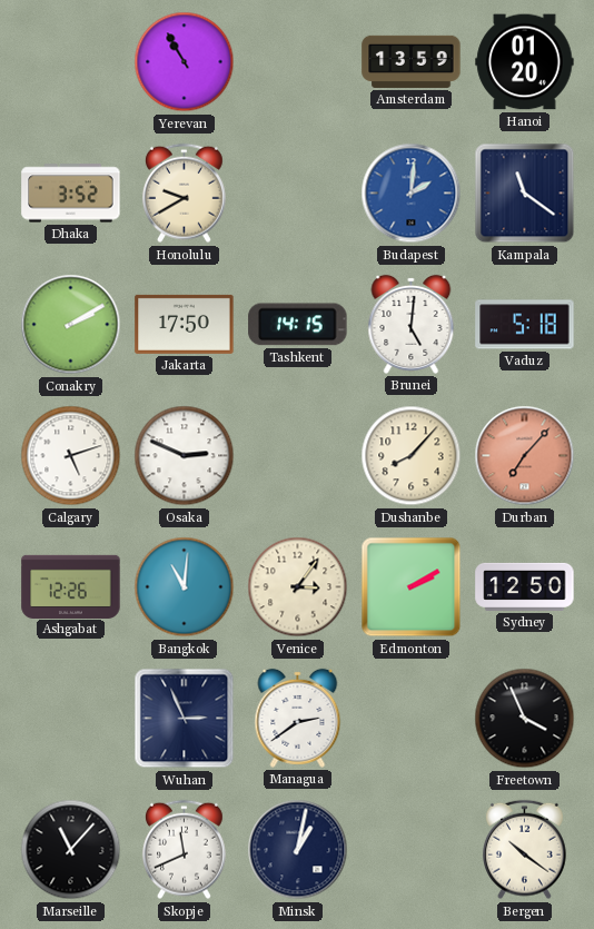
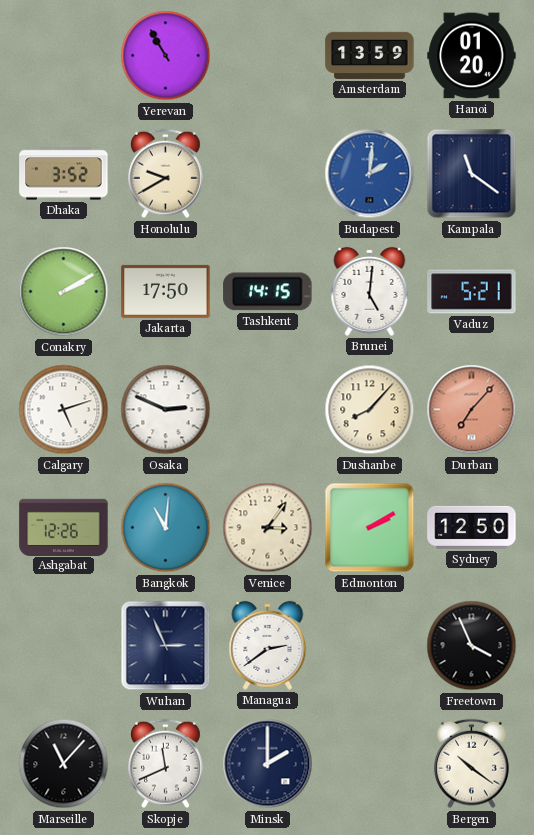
Vaduz: 5:18 -> 5:21
Minsk: 1:02 -> 2:00
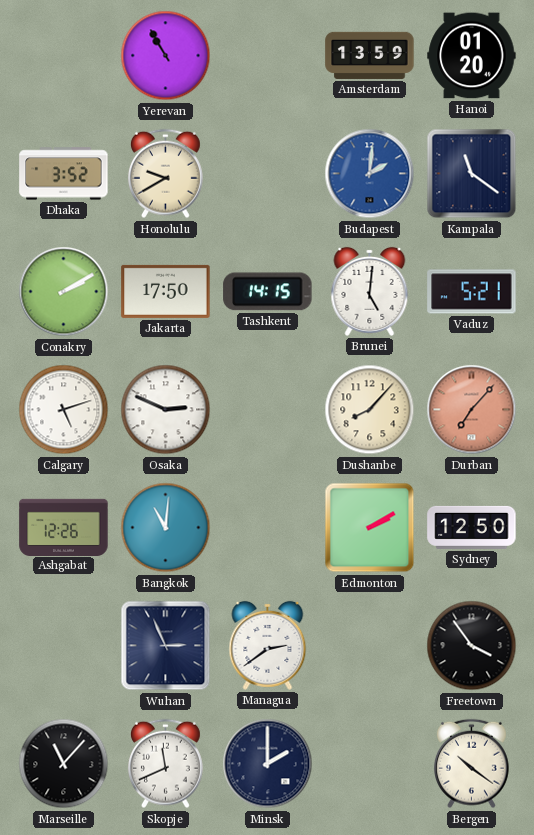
Venice: 3:06 -> none
Freetown: 3:56 -> 3:54
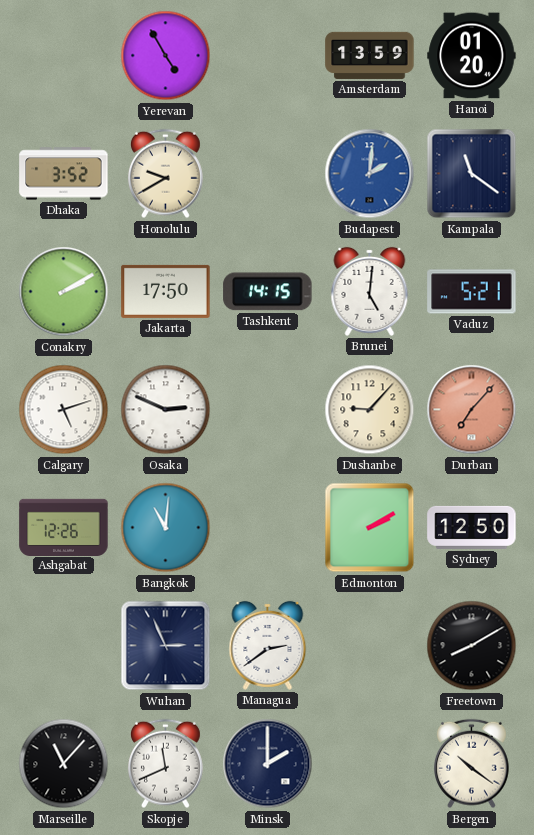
Yerevan: 10:55 -> 4:55
Dushanbe: 8:07 -> 9:07
Freetown: 3:54 -> 8:10
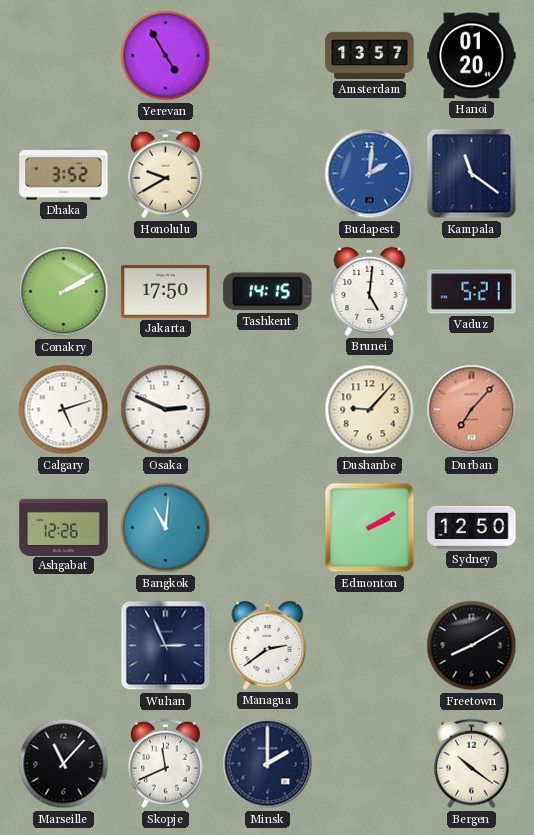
Amsterdam: 13:59 -> 13:57
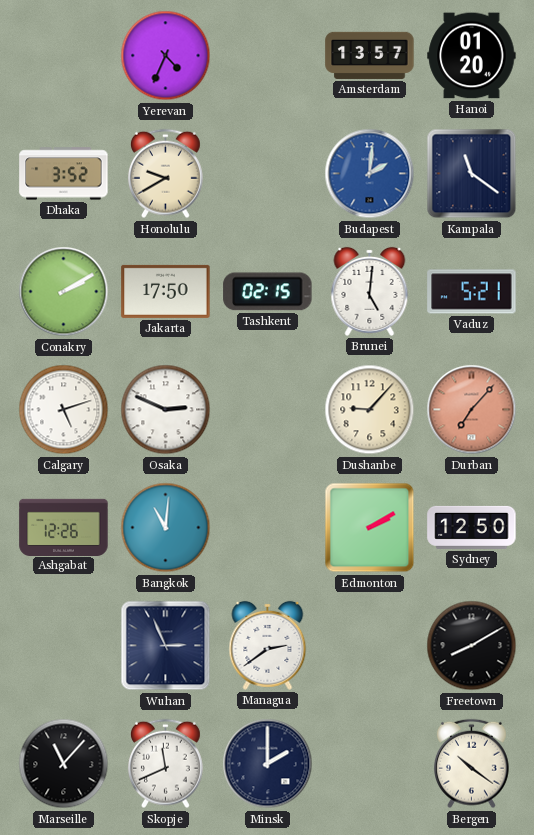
Yerevan: 4:55 -> 4:34
Tashkent: 14:15 -> 02:15
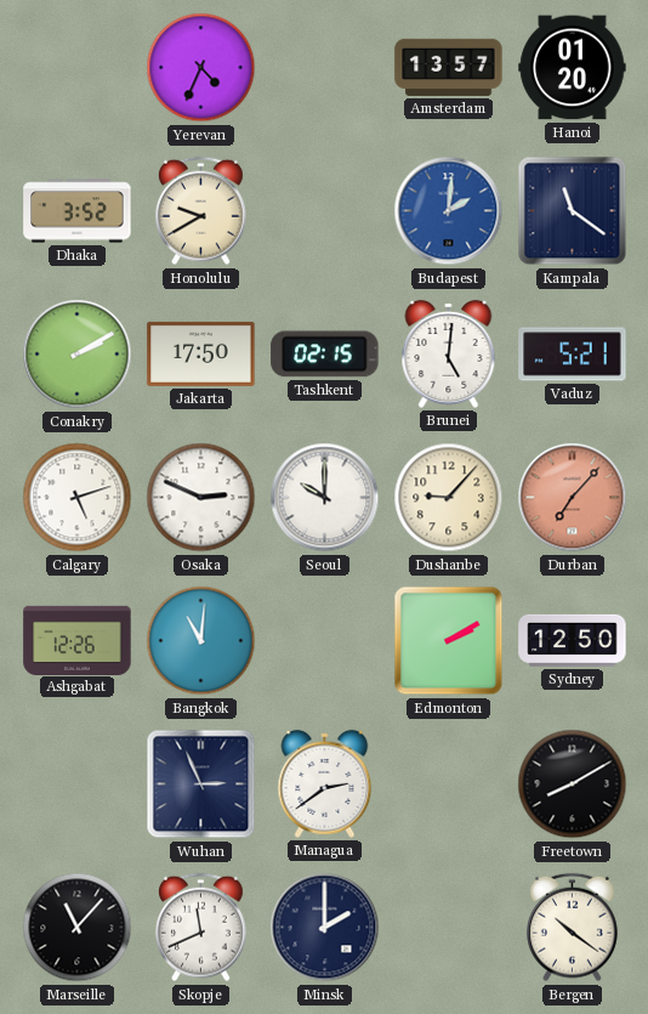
Seoul: none -> 10:00
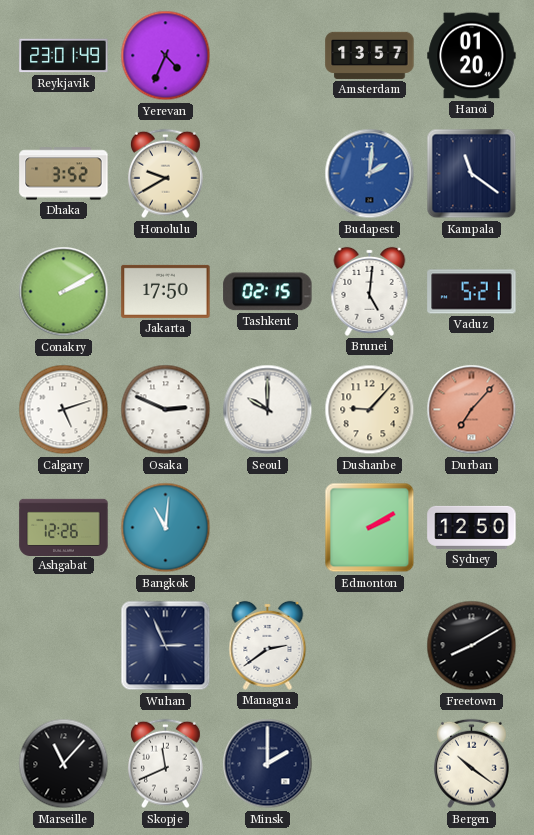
Reykjavik: none -> 23:01
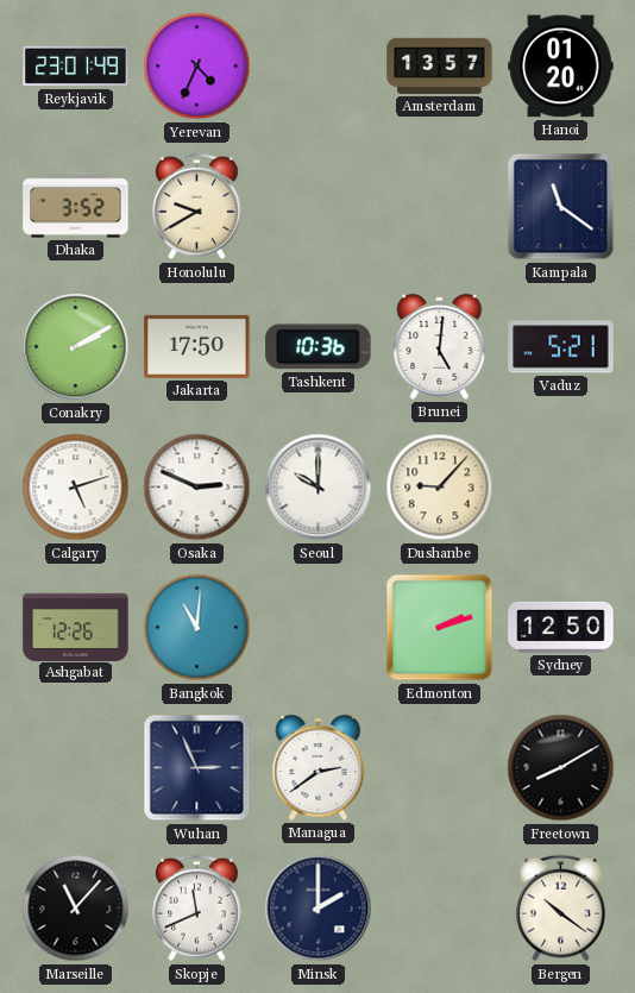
Budapest: 2:01 -> none
Tashkent: 02:15 -> 10:36
Durban: 7:07 -> none
Edmonton: 2:10 -> 2:12
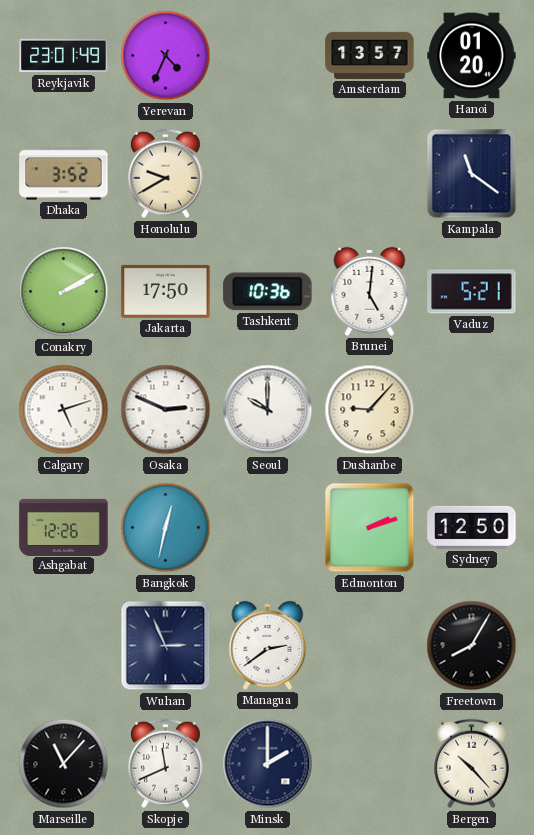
Bangkok: 11:01 -> 12:32
Freetown: 8:10 -> 8:05
Bergen: 10:21 -> 10:23
